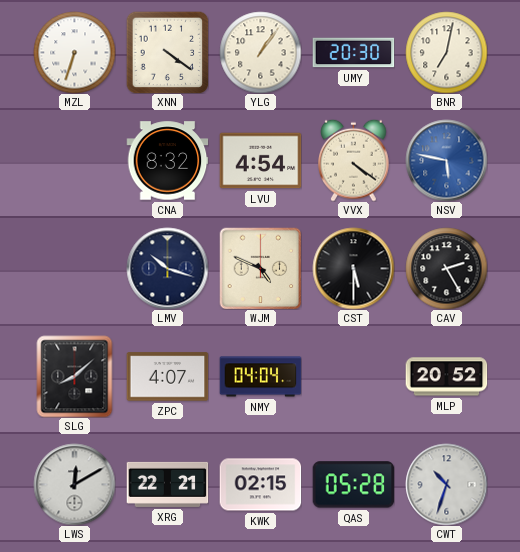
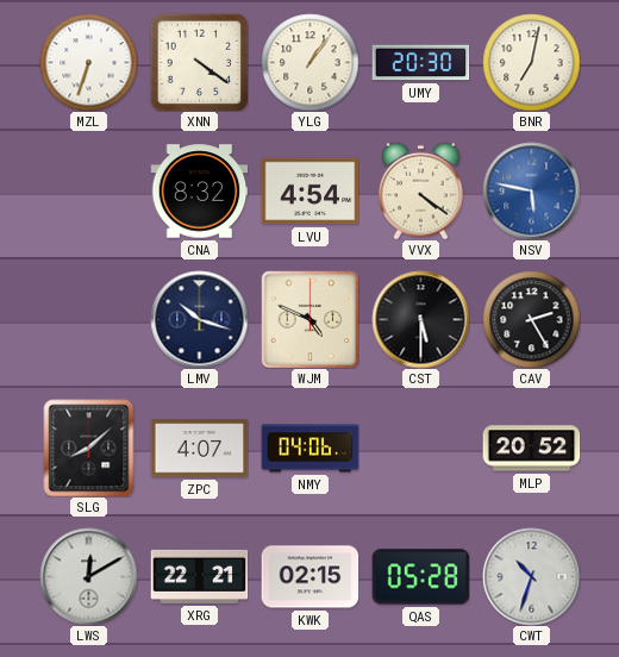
NMY: 04:04 -> 04:06
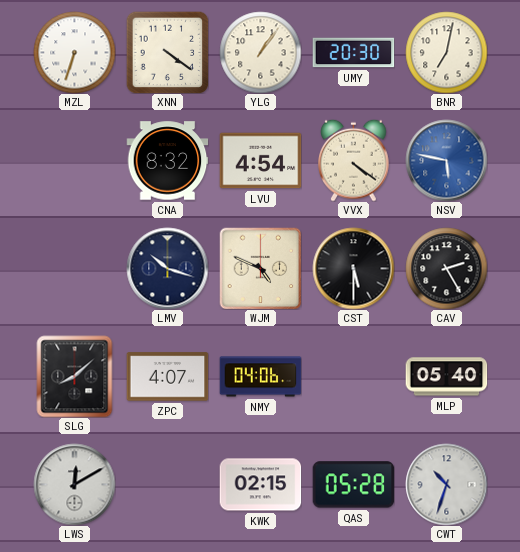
MLP: 20:52 -> 05:40
XRG: 22:21 -> none
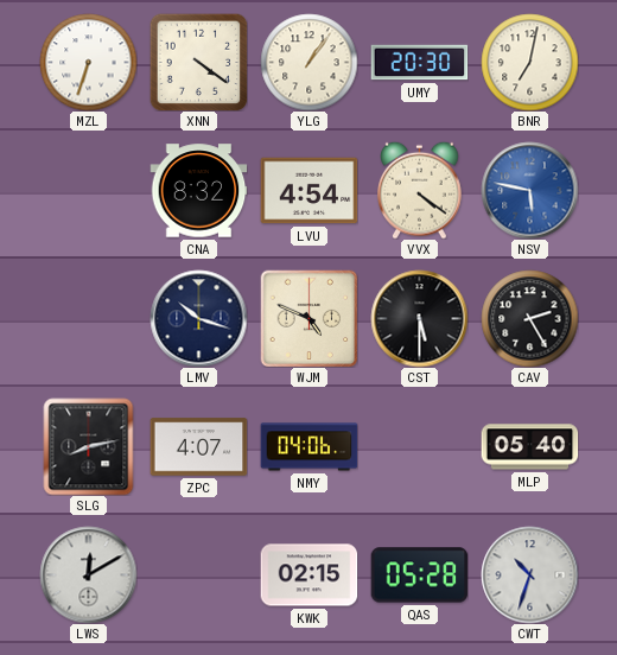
SLG: 8:08 -> 8:13
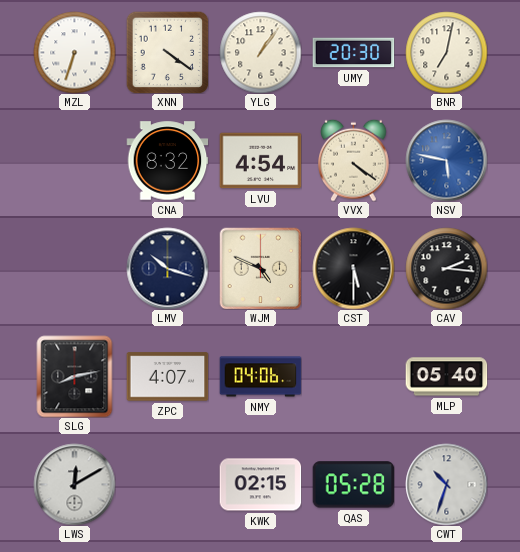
CAV: 2:25 -> 2:16
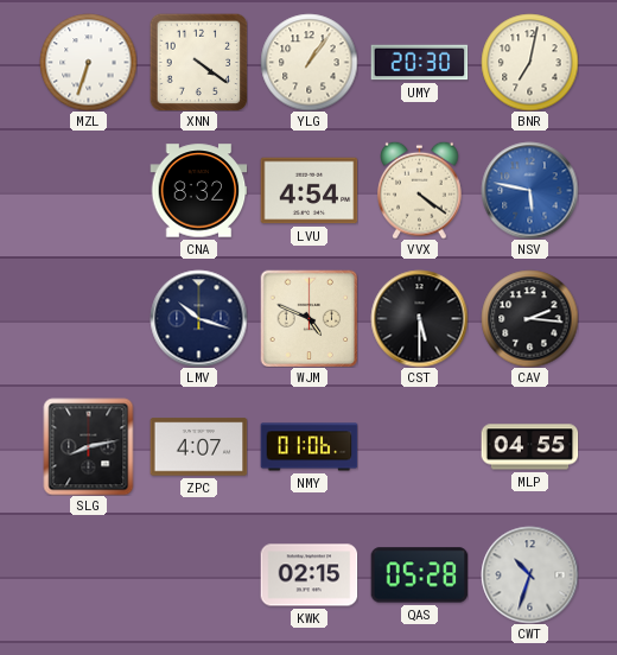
NMY: 04:06 -> 01:06
MLP: 05:40 -> 04:55
LWS: 12:10 -> none
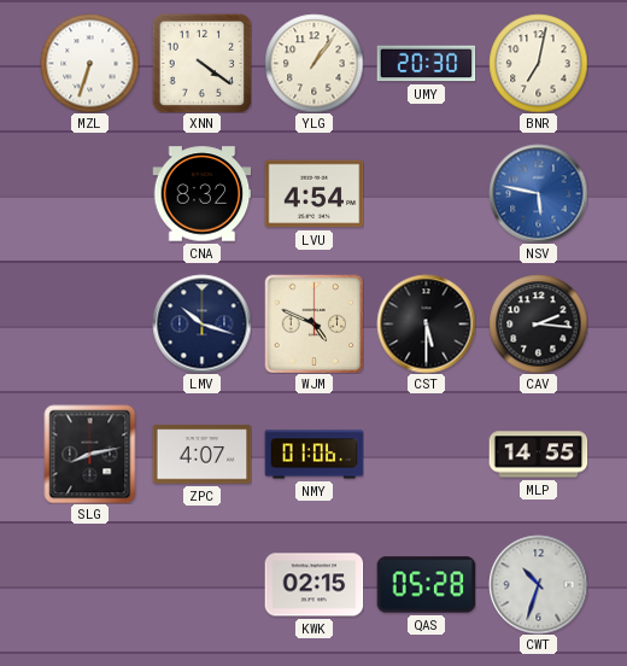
VVX: 4:21 -> none
MLP: 04:55 -> 14:55
